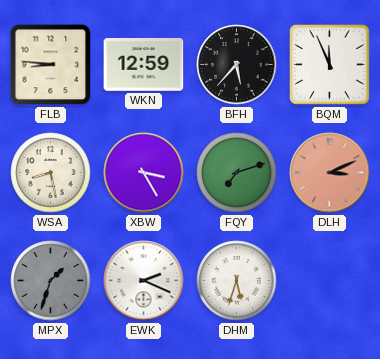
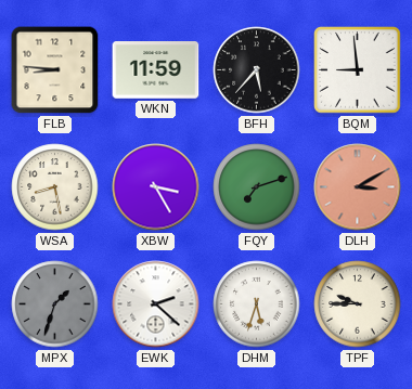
WKN: 12:59 -> 11:59
BQM: 11:56 -> 8:59
DLH: 3:11 -> 3:10
EWK: 2:19 -> 2:22
TPF: none -> 9:45
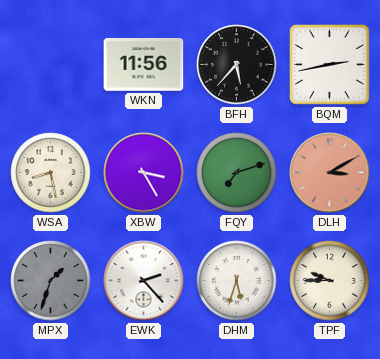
FLB: 8:46 -> none
WKN: 11:59 -> 11:56
BQM: 8:59 -> 2:43
EWK: 2:22 -> 2:23
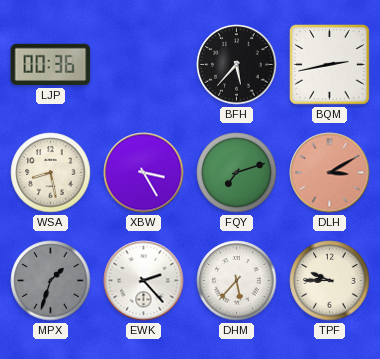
LJP: none -> 00:36
WKN: 11:56 -> none
DHM: 5:33 -> 5:37
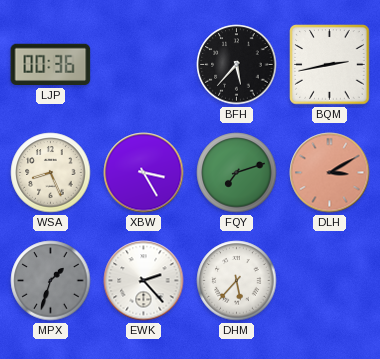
WSA: 8:28 -> 8:26
TPF: 9:45 -> none
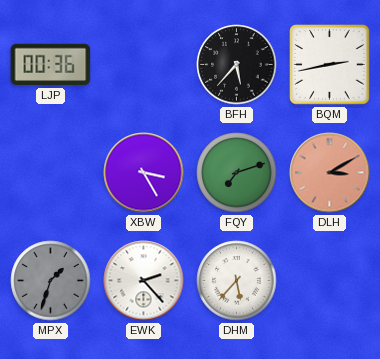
WSA: 8:26 -> none
